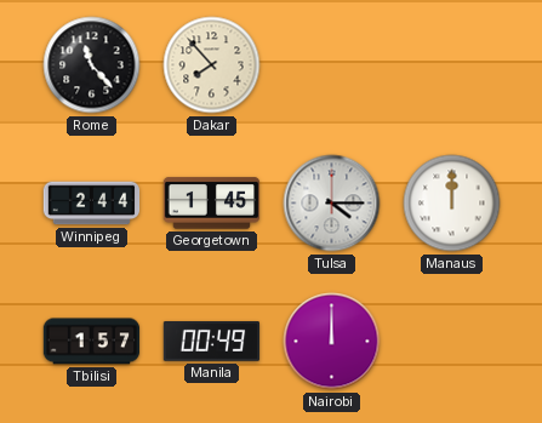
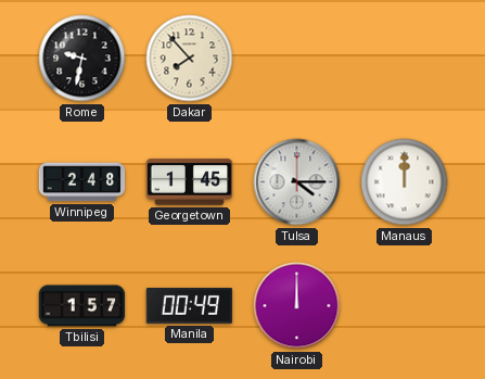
Rome: 11:23 -> 9:32
Winnipeg: 2:44 -> 2:48
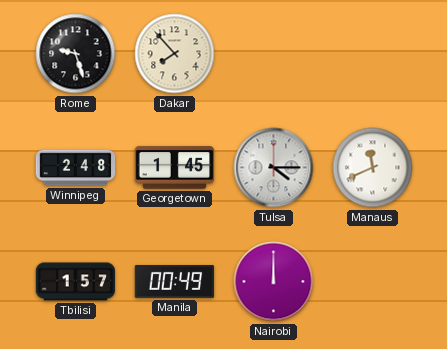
Rome: 9:32 -> 9:27
Manaus: 12:00 -> 11:41
